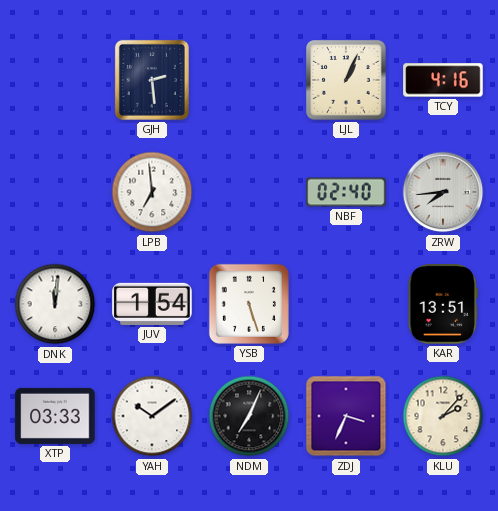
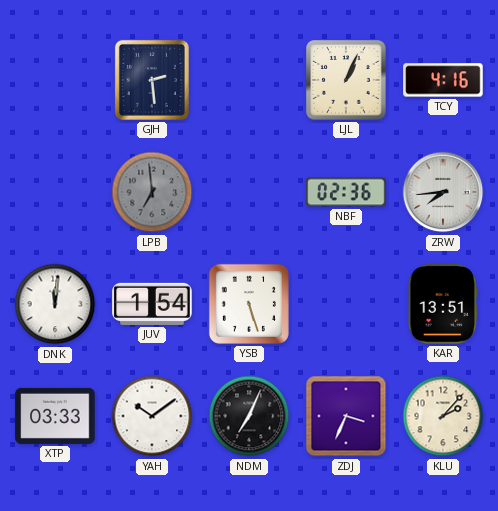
LPB dial: white -> grey
NBF: 02:40 -> 02:36
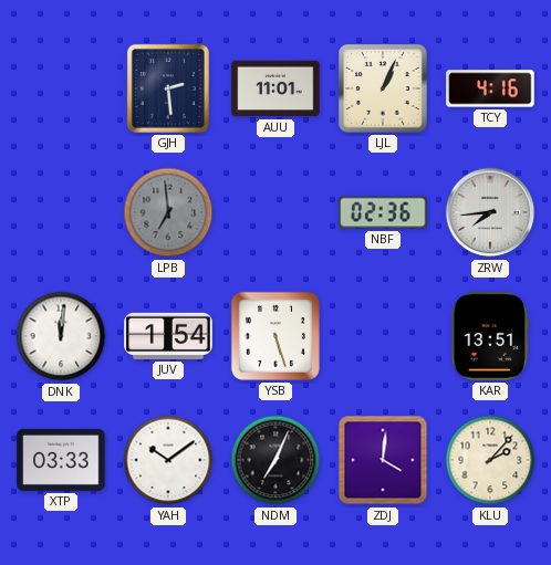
AUU: none -> 11:01
ZDJ: 3:34 -> 4:01
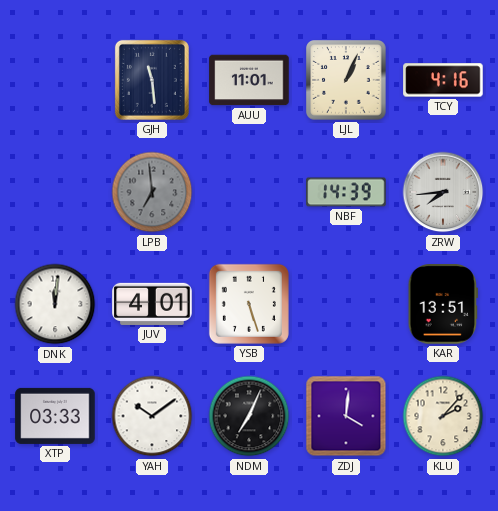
GJH: 2:29 -> 11:29
NBF: 02:36 -> 14:39
JUV: 1:54 -> 4:01
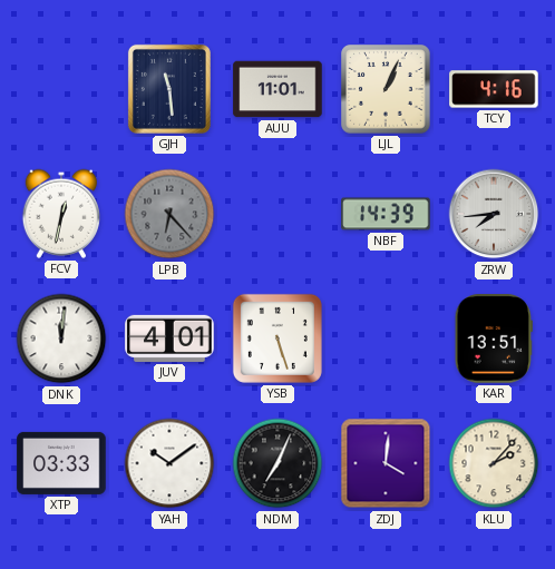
FCV: none -> 12:32
LPB: 6:59 -> 6:23
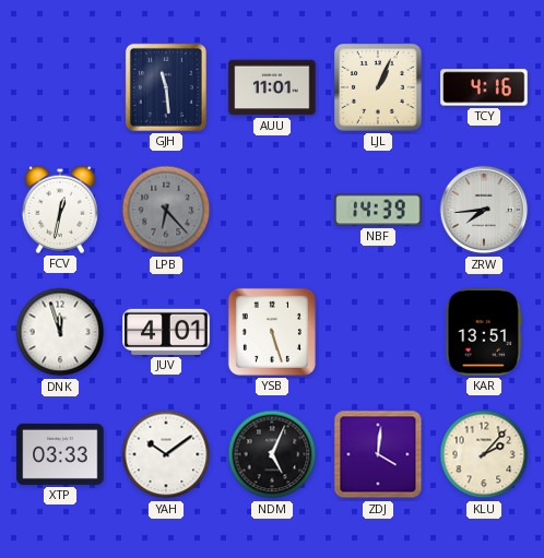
DNK: 12:01 -> 11:57
NDM: 7:04 -> 5:04
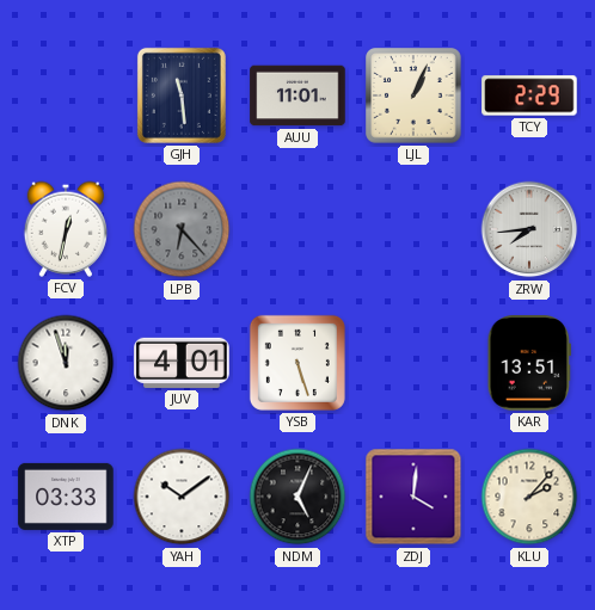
TCY: 4:16 -> 2:29
NBF: 14:39 -> none
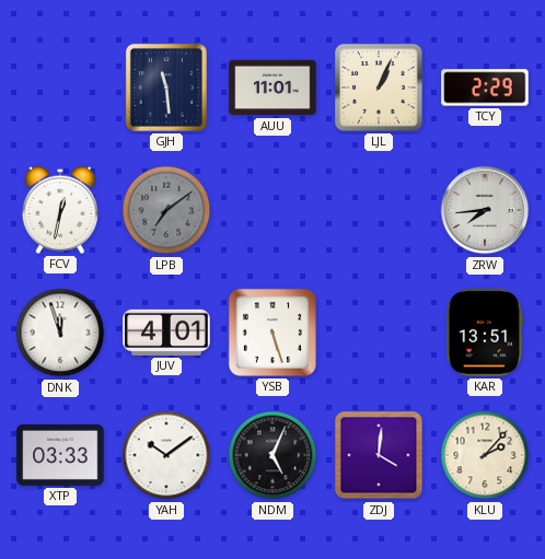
LPB: 6:23 -> 7:09
